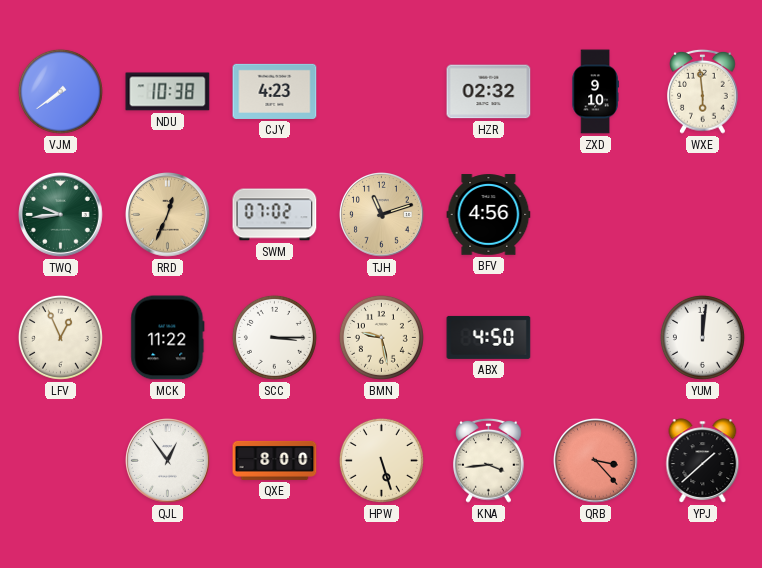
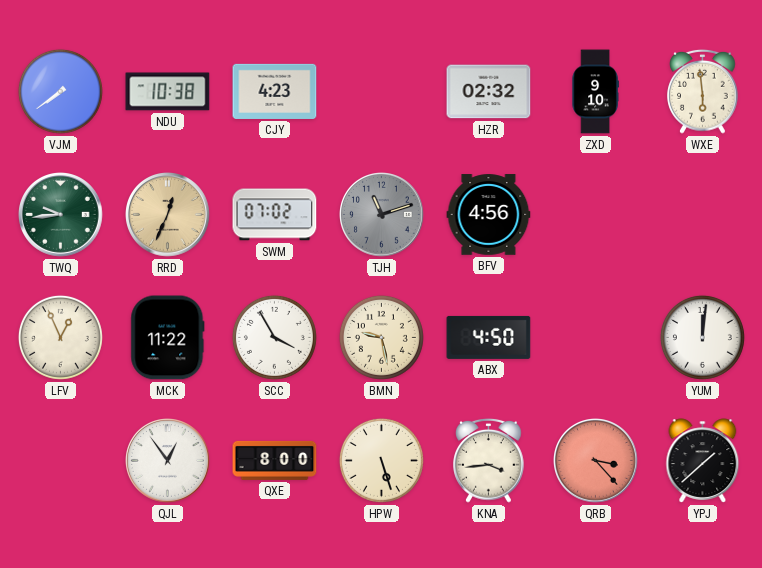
TJH dial: champagne -> grey
SCC: 3:15 -> 3:55
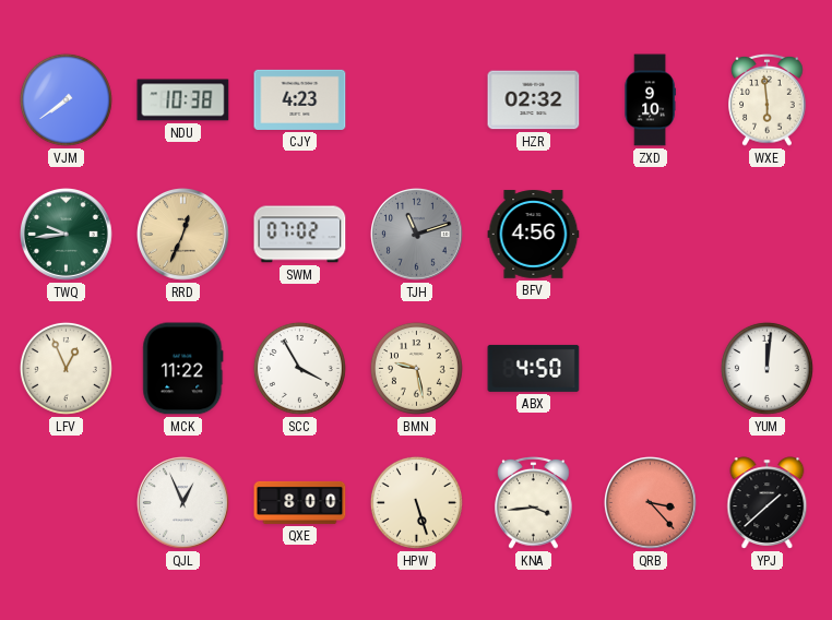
QJL: 12:54 -> 12:56
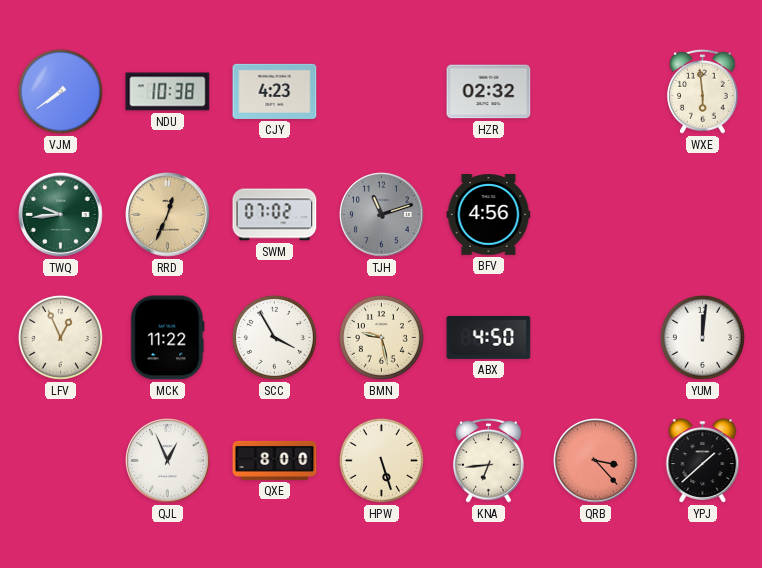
ZXD: 9:10 -> none
KNA: 3:44 -> 6:44
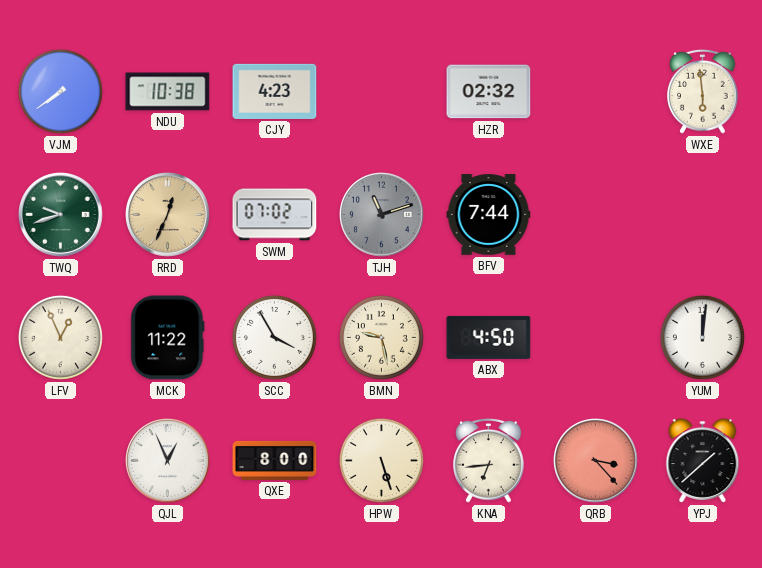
TWQ: 9:44 -> 9:42
BFV: 4:56 -> 7:44
